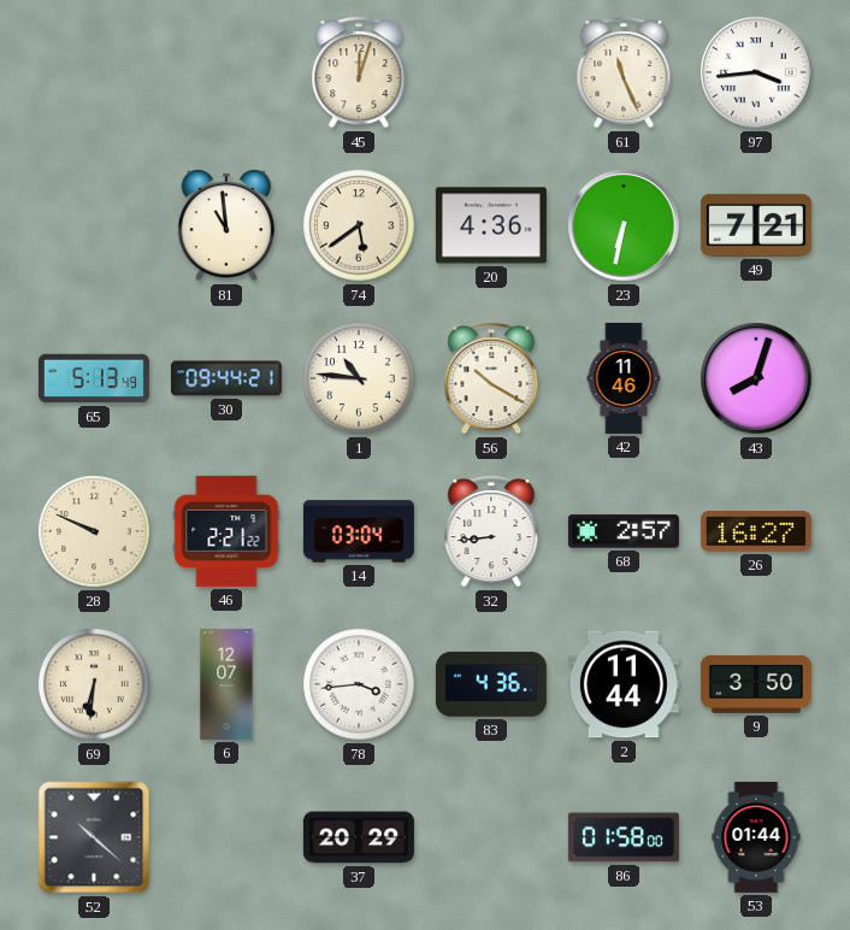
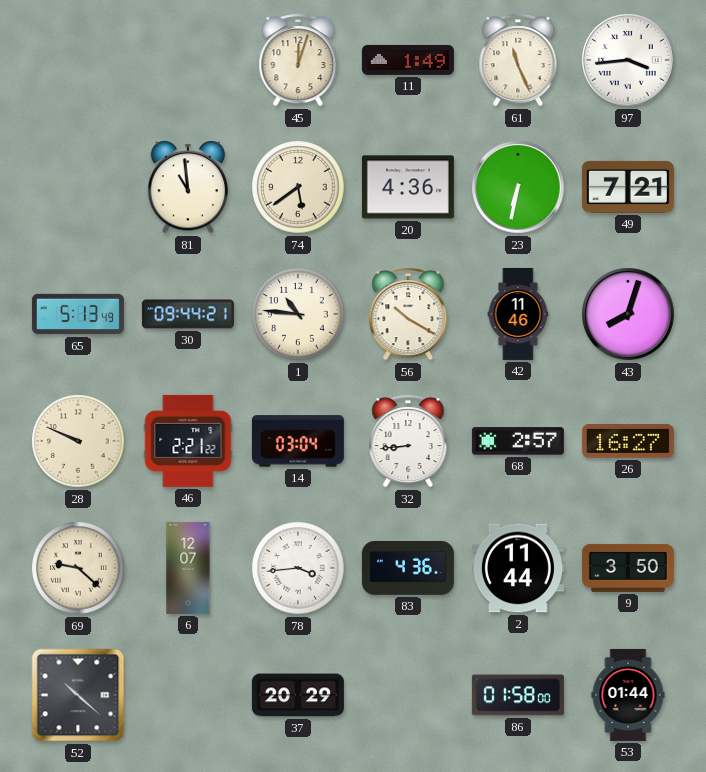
11: none -> 1:49
69: 6:31 -> 9:22
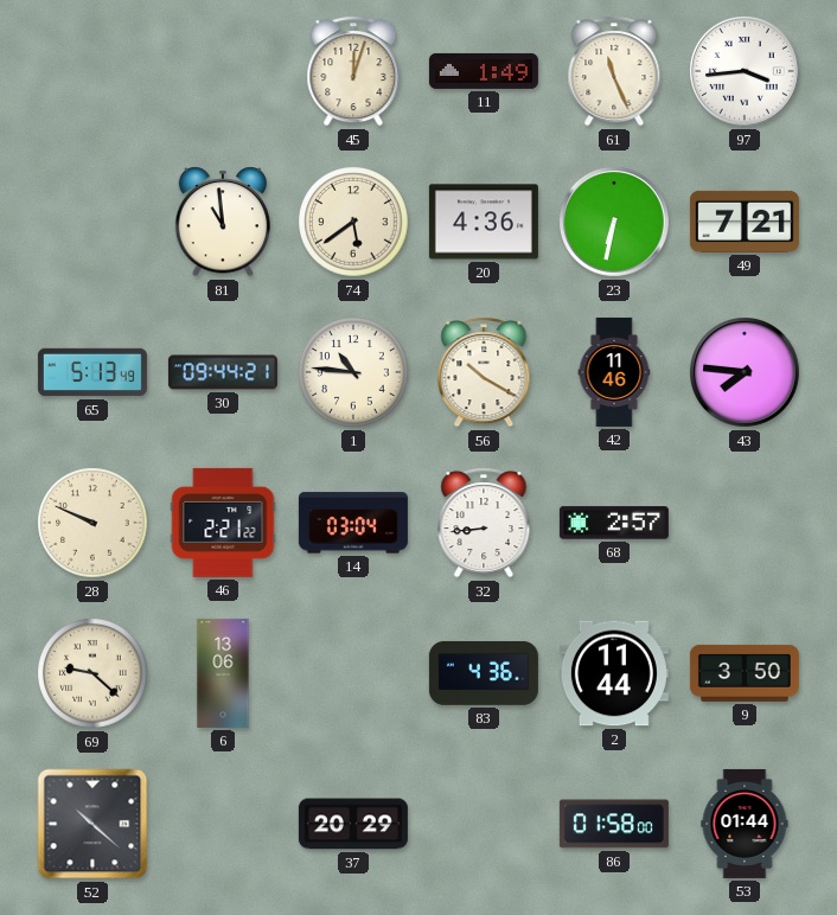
43: 8:03 -> 7:46
26: 16:27 -> none
6: 12:07 -> 13:06
78: 3:44 -> none
